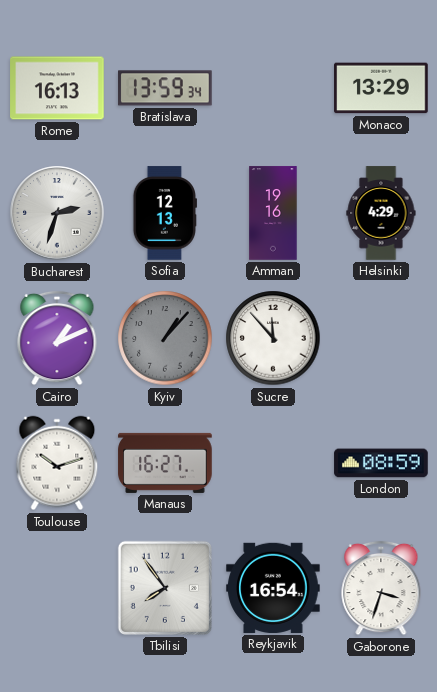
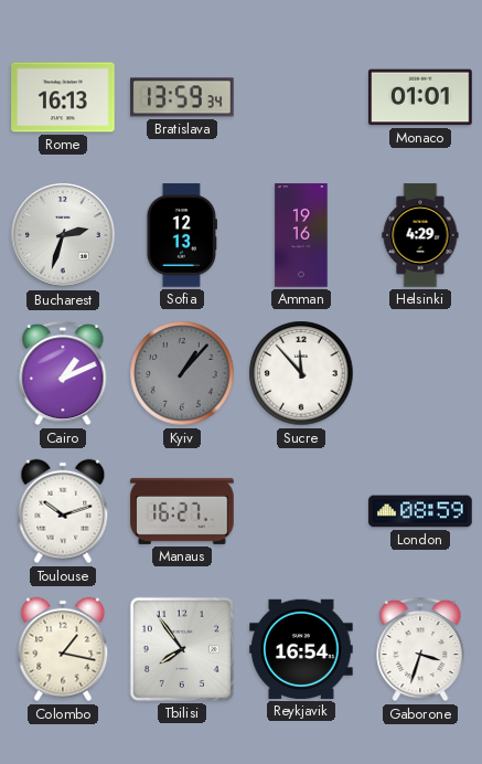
Monaco: 13:29 -> 01:01
Colombo: none -> 1:17
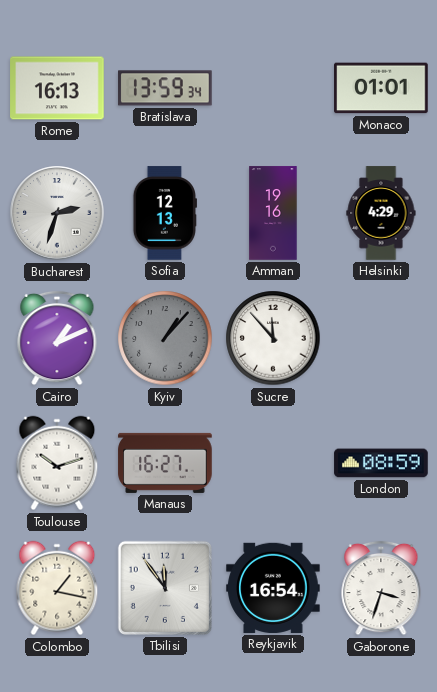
Tbilisi: 7:54 -> 11:54
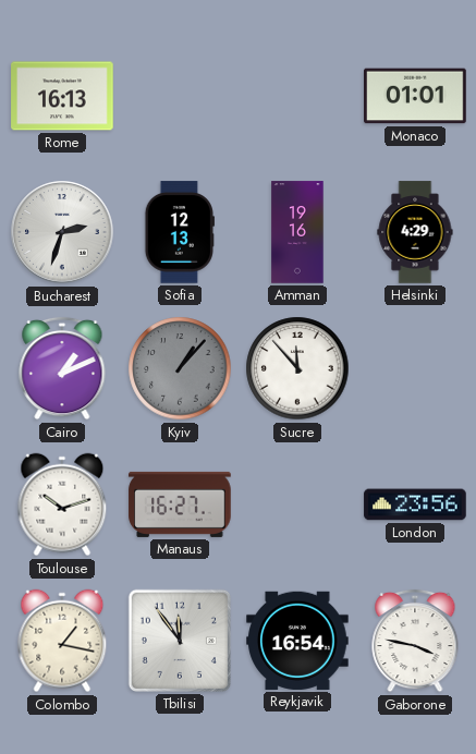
Bratislava: 13:59 -> none
London: 08:59 -> 23:56
Gaborone: 3:33 -> 3:47
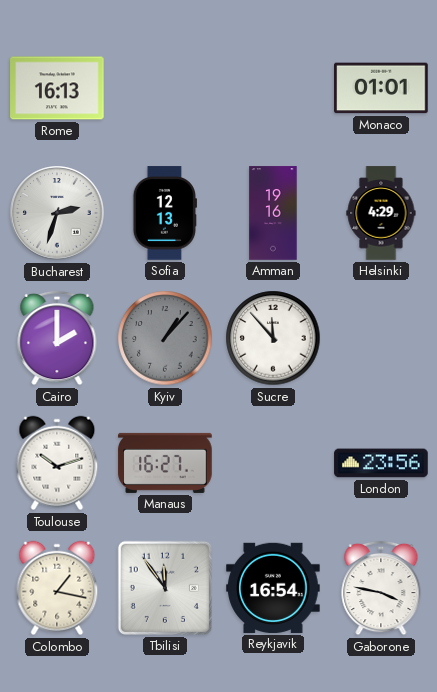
Cairo: 1:11 -> 2:00
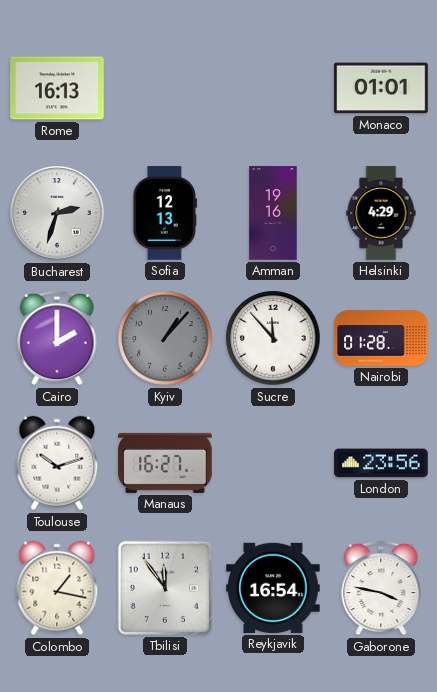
Nairobi: none -> 01:28
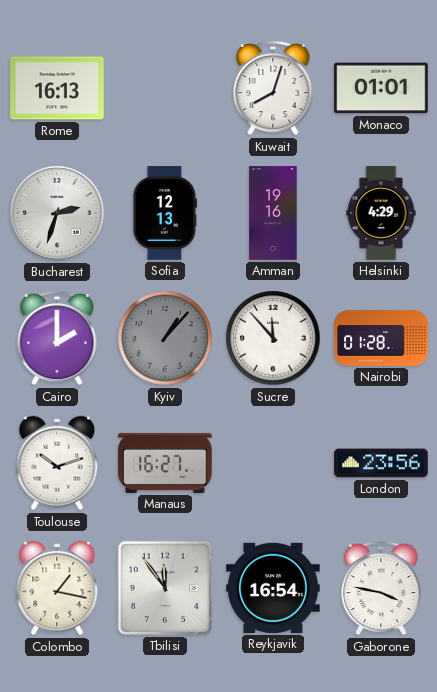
Kuwait: none -> 8:03
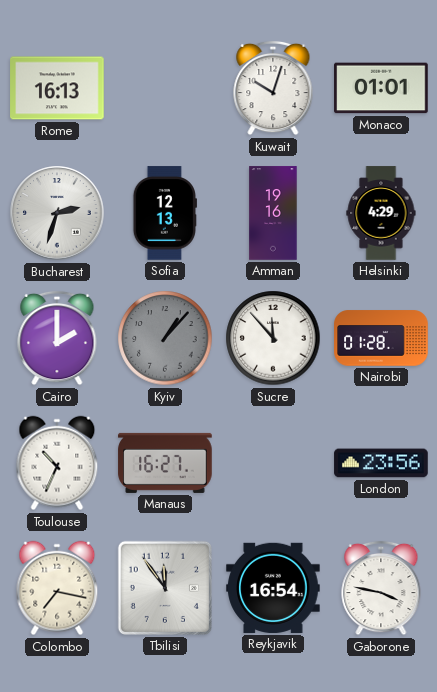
Kuwait: 8:03 -> 10:03
Toulouse: 10:12 -> 10:34
Colombo: 1:17 -> 7:17
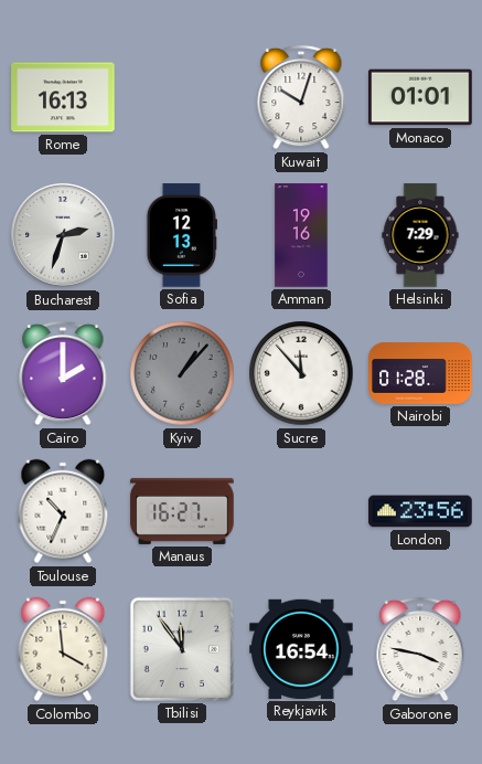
Helsinki: 4:29 -> 7:29
Colombo: 7:17 -> 3:59
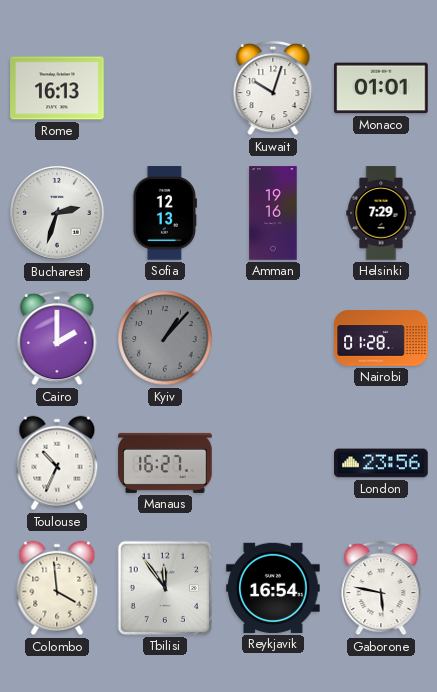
Sucre: 11:53 -> none
Gaborone: 3:47 -> 5:47
